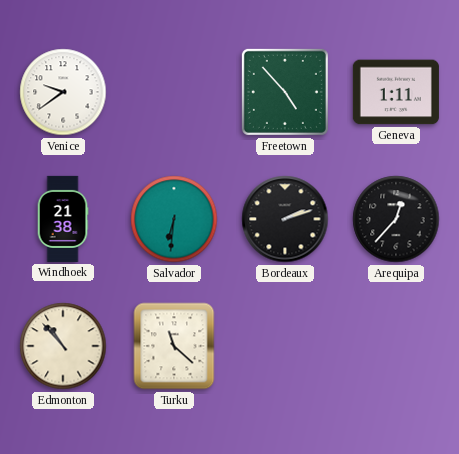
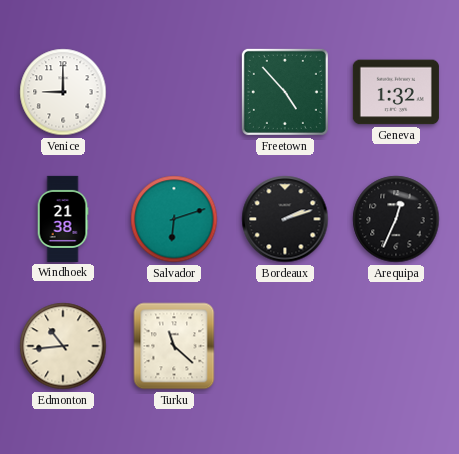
Venice: 9:39 -> 9:00
Geneva: 1:11 -> 1:32
Salvador: 6:31 -> 6:12
Arequipa: 12:37 -> 12:34
Edmonton: 10:53 -> 10:44
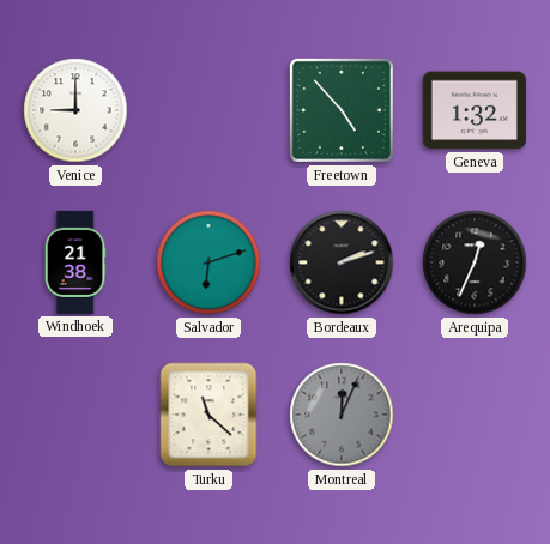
Edmonton: 10:44 -> none
Montreal: none -> 12:04
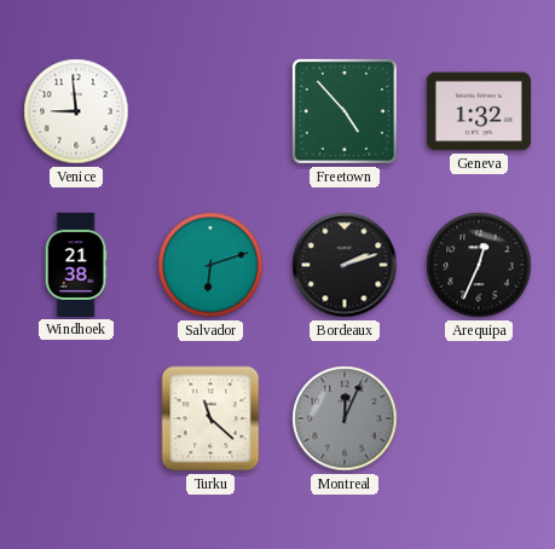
Venice: 9:00 -> 8:59
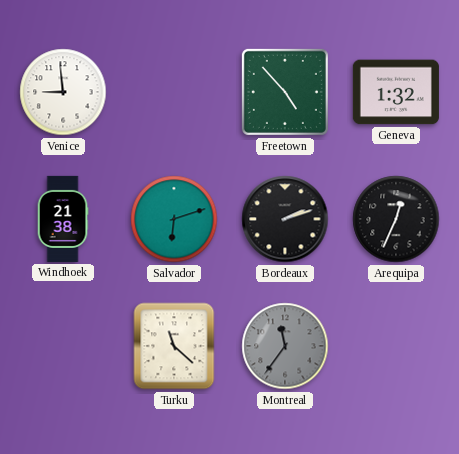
Montreal: 12:04 -> 11:36
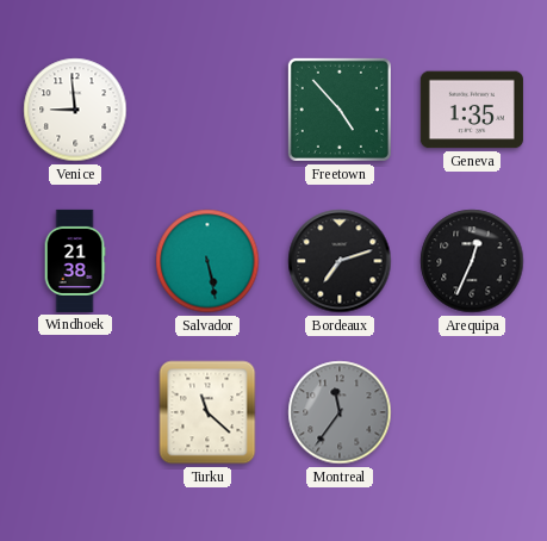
Geneva: 1:32 -> 1:35
Salvador: 6:12 -> 5:28
Bordeaux: 2:12 -> 7:12
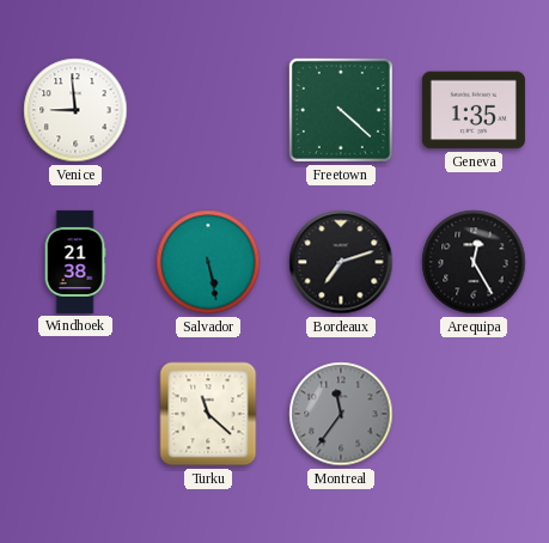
Freetown: 4:53 -> 4:22
Arequipa: 12:34 -> 12:25
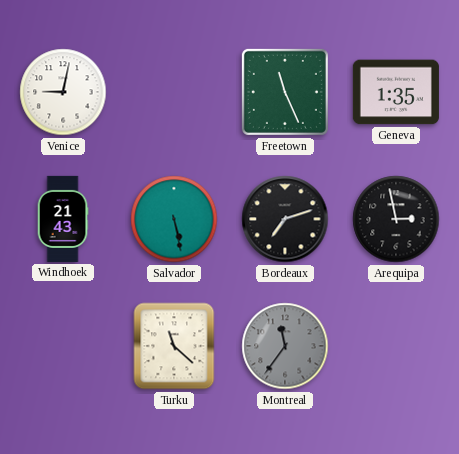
Venice: 8:59 -> 9:02
Freetown: 4:22 -> 11:26
Windhoek: 21:38 -> 21:43
Arequipa: 12:25 -> 2:58
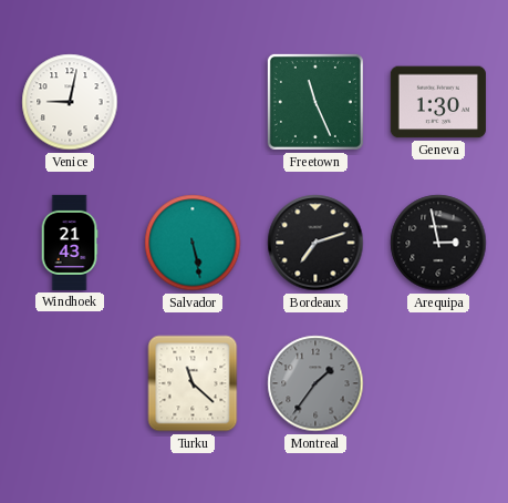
Geneva: 1:35 -> 1:30
Montreal: 11:36 -> 1:36
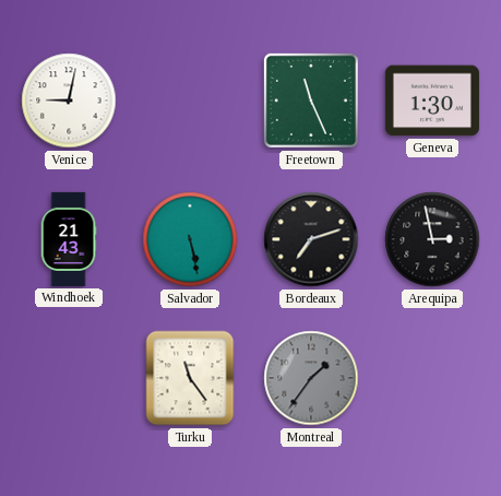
Turku: 11:22 -> 11:24
